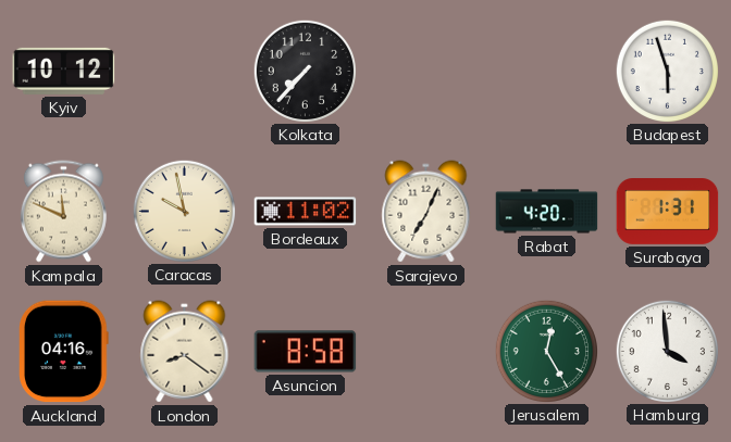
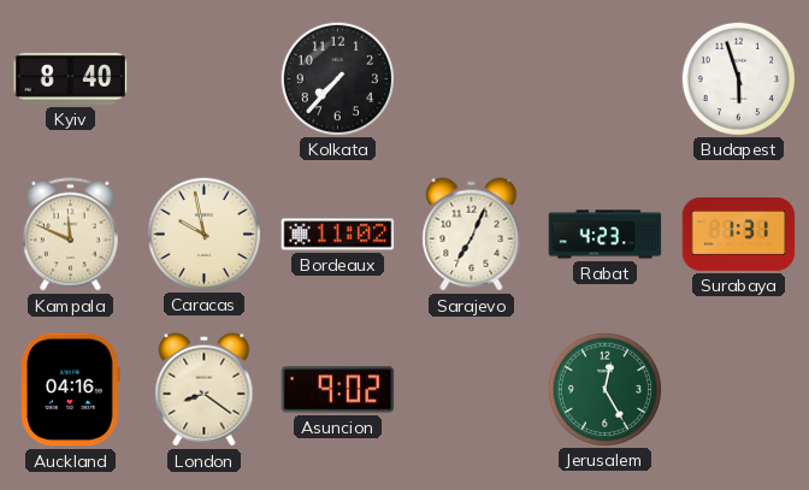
Kyiv: 10:12 -> 8:40
Rabat: 4:20 -> 4:23
Asuncion: 8:58 -> 9:02
Hamburg: 3:59 -> none
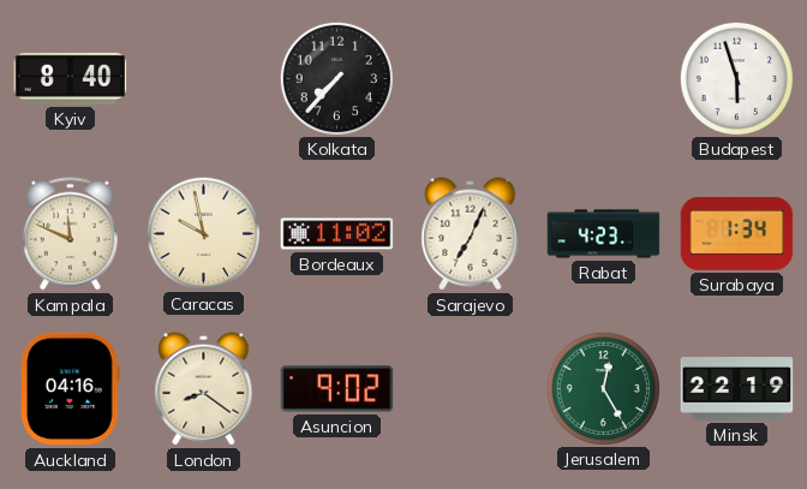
Surabaya: 1:31 -> 1:34
Minsk: none -> 22:19
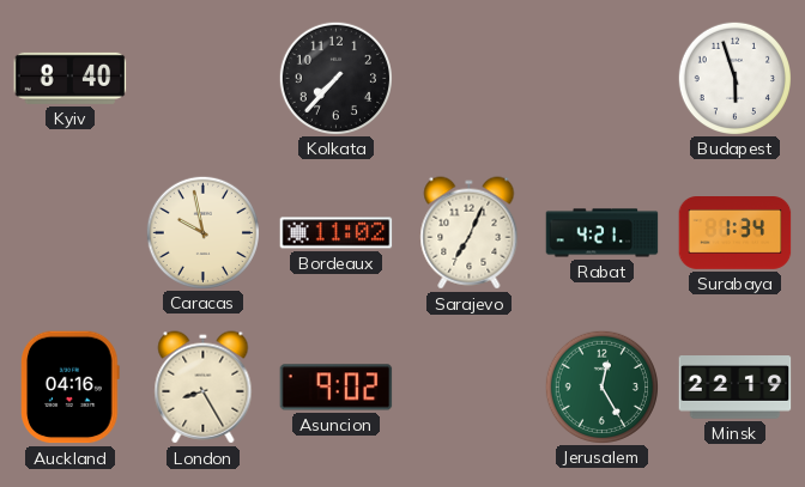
Kampala: 11:49 -> none
Rabat: 4:23 -> 4:21
London: 8:21 -> 8:25
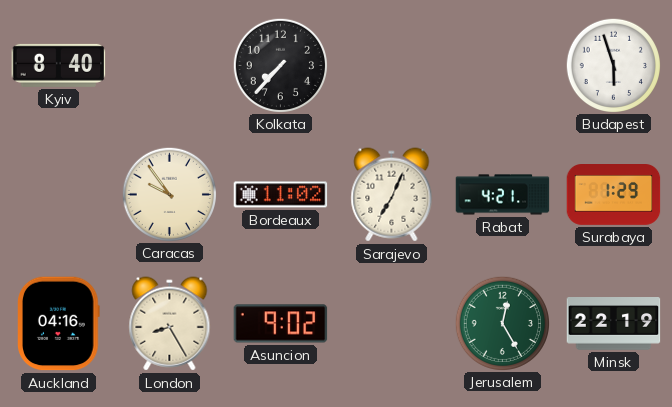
Caracas: 9:58 -> 9:54
Surabaya: 1:34 -> 1:29
